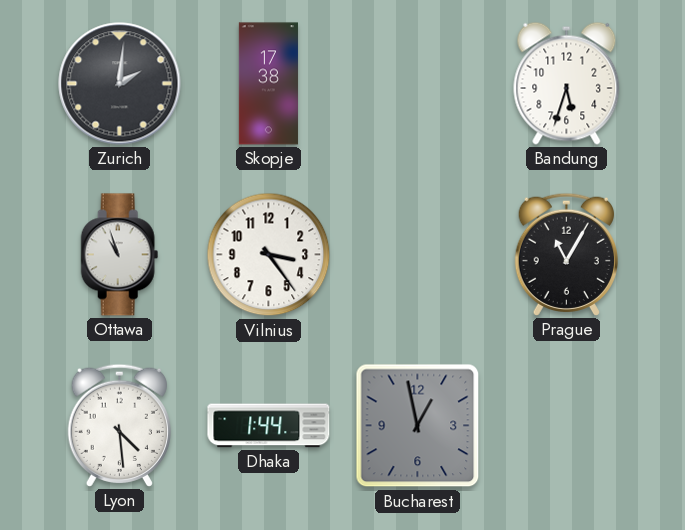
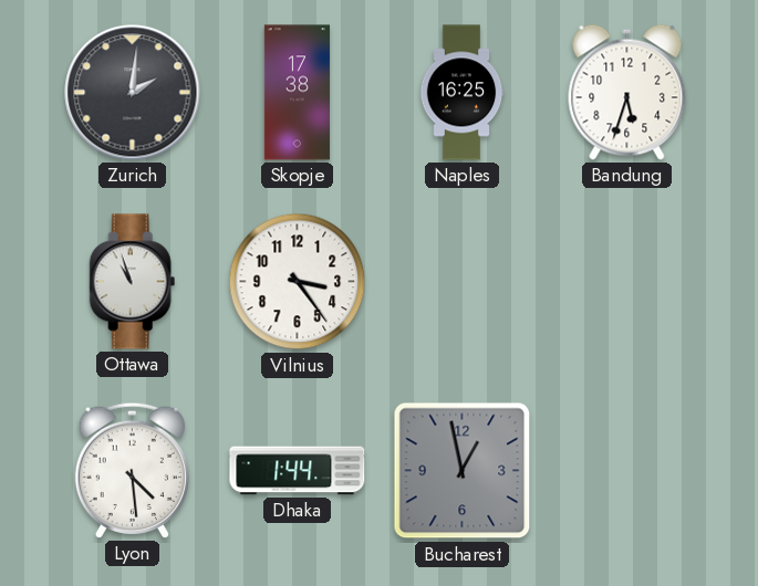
Naples: none -> 16:25
Prague: 11:05 -> none
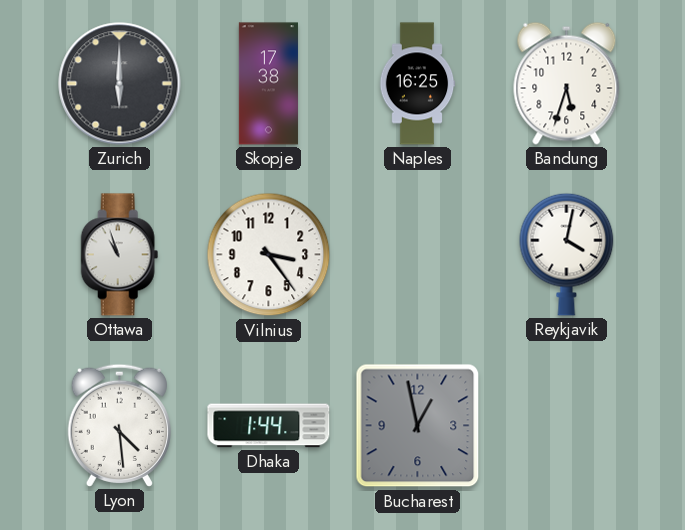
Zurich: 2:01 -> 6:00
Reykjavik: none -> 4:02
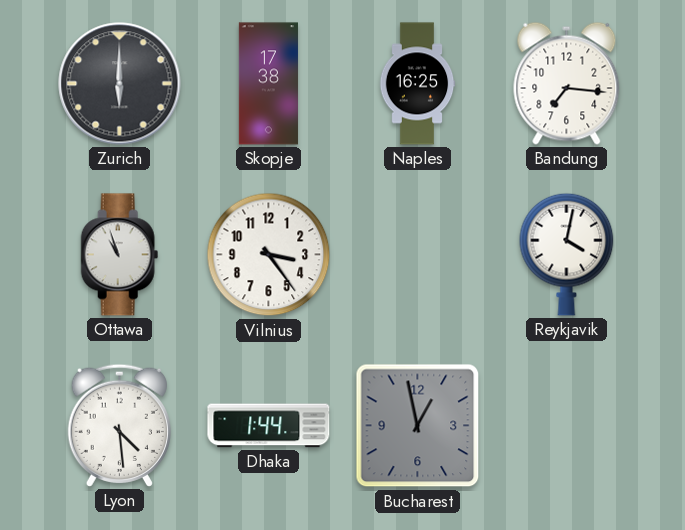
Bandung: 5:33 -> 7:16
